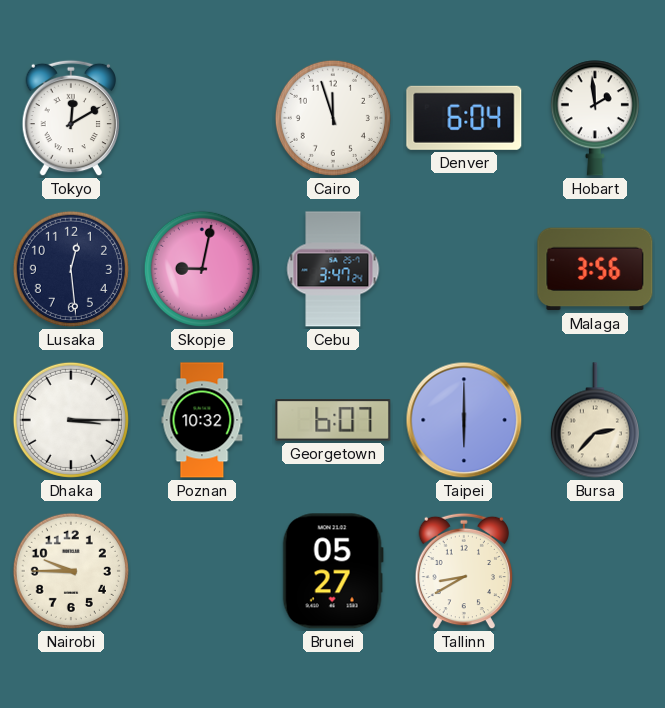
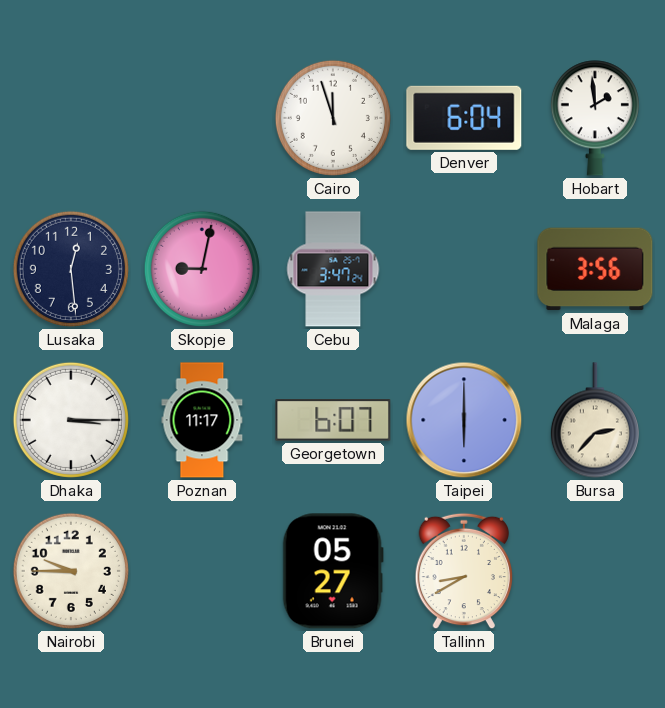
Tokyo: 12:10 -> none
Poznan: 10:32 -> 11:17
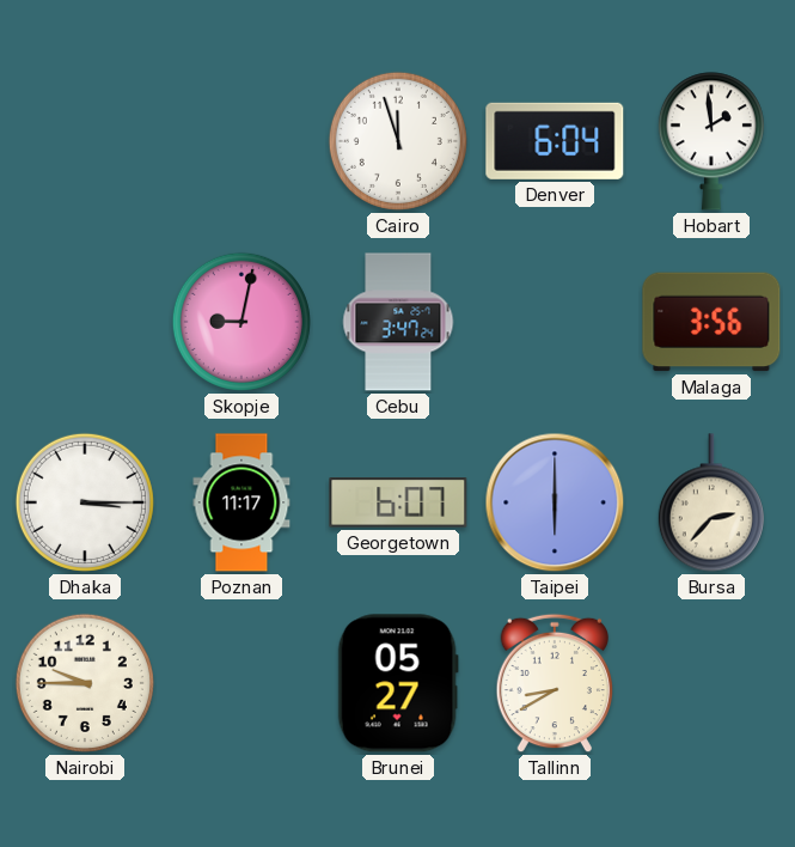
Lusaka: 12:29 -> none
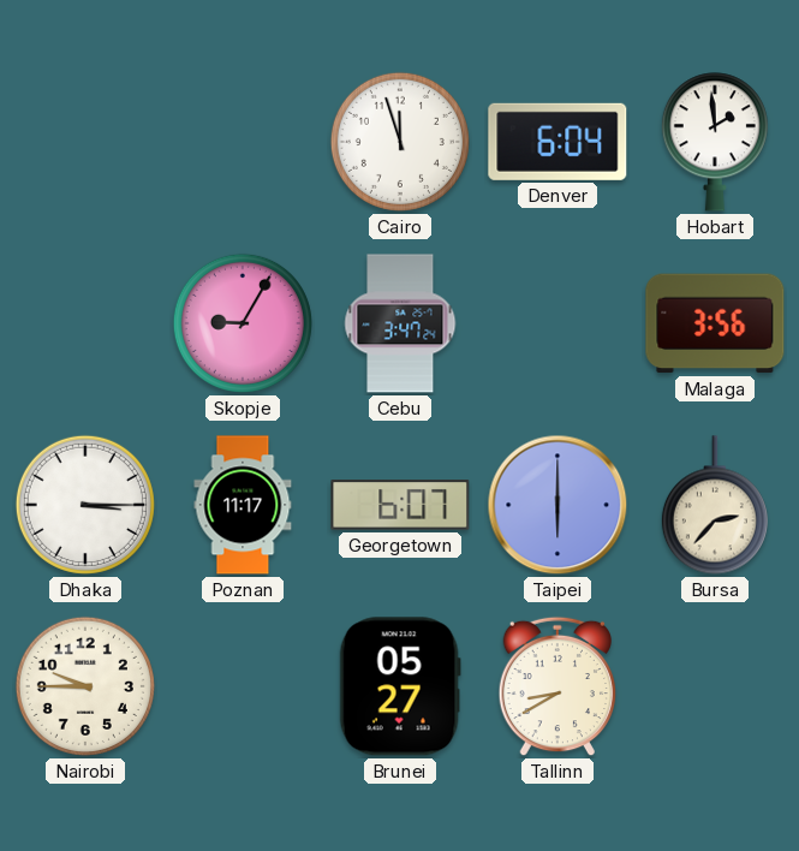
Skopje: 9:02 -> 9:05
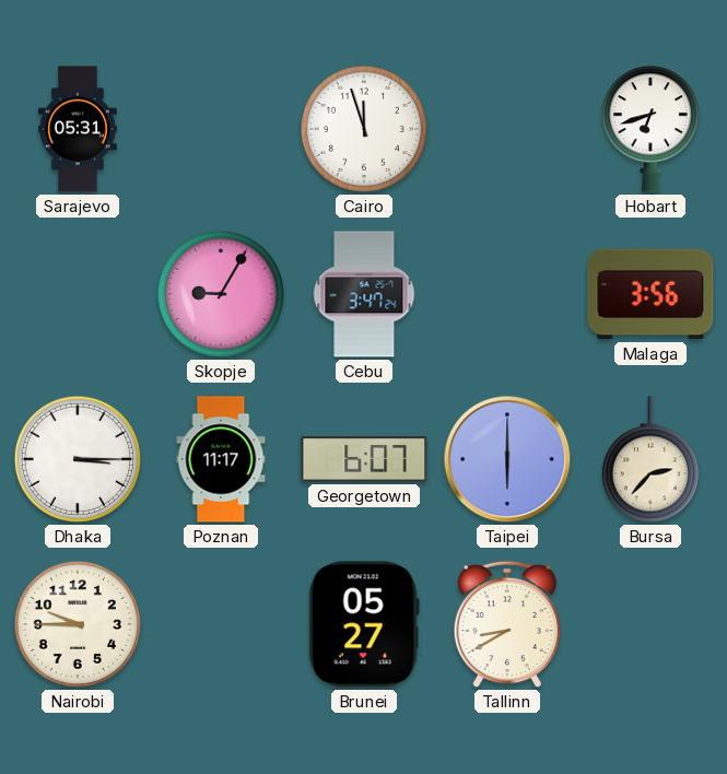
Sarajevo: none -> 05:31
Denver: 6:04 -> none
Hobart: 1:59 -> 6:42
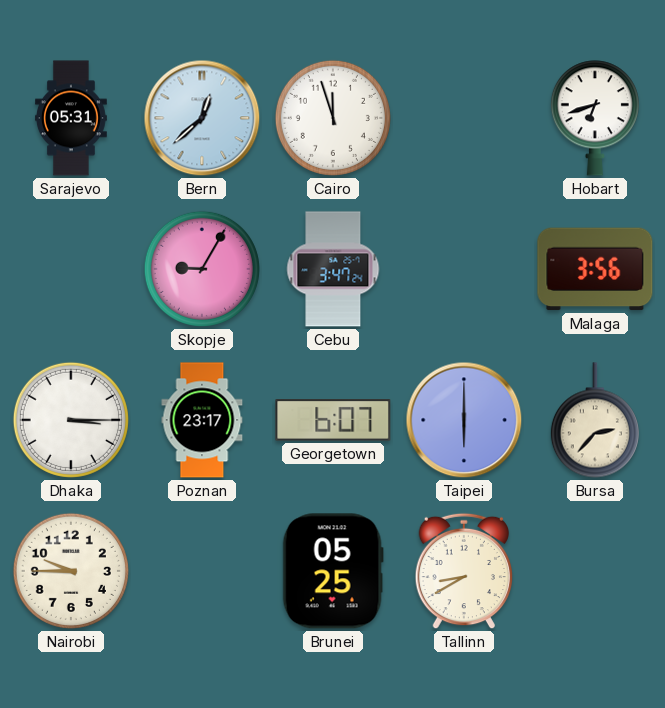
Bern: none -> 12:38
Poznan: 11:17 -> 23:17
Brunei: 05:27 -> 05:25
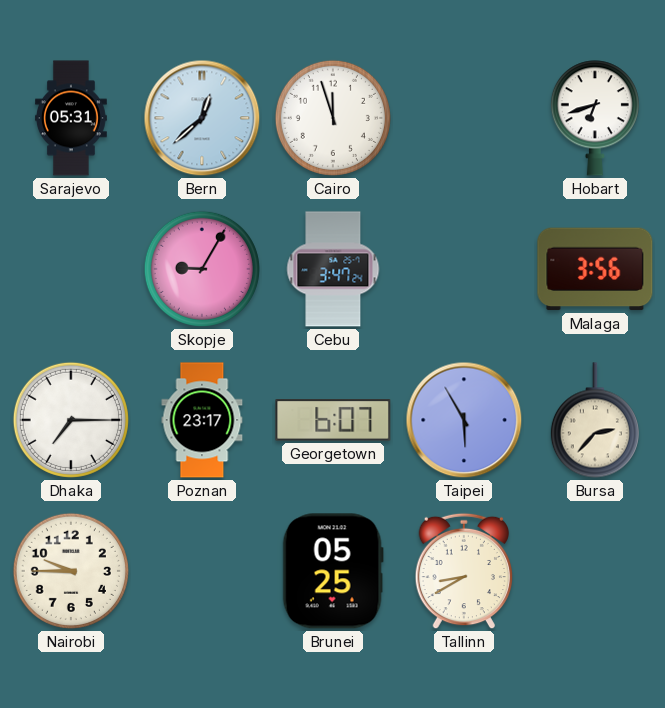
Dhaka: 3:15 -> 7:15
Taipei: 6:00 -> 5:55
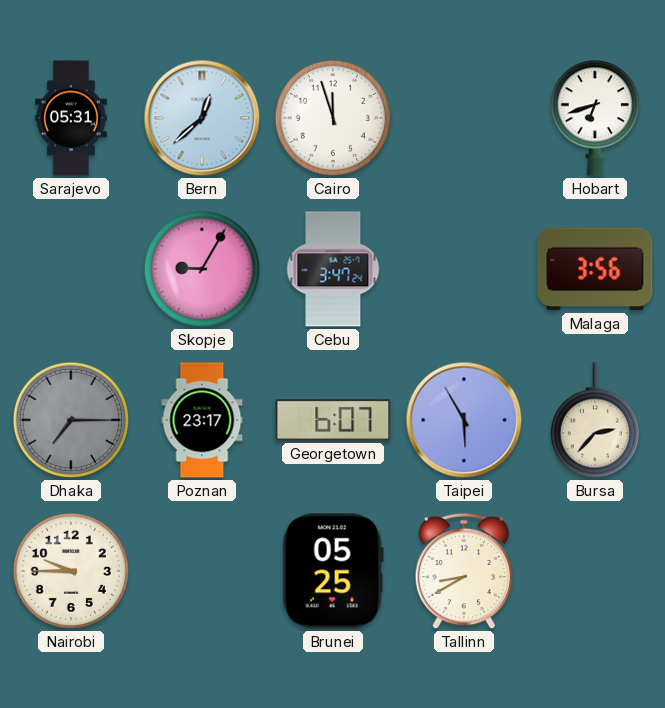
Dhaka dial: white -> grey
